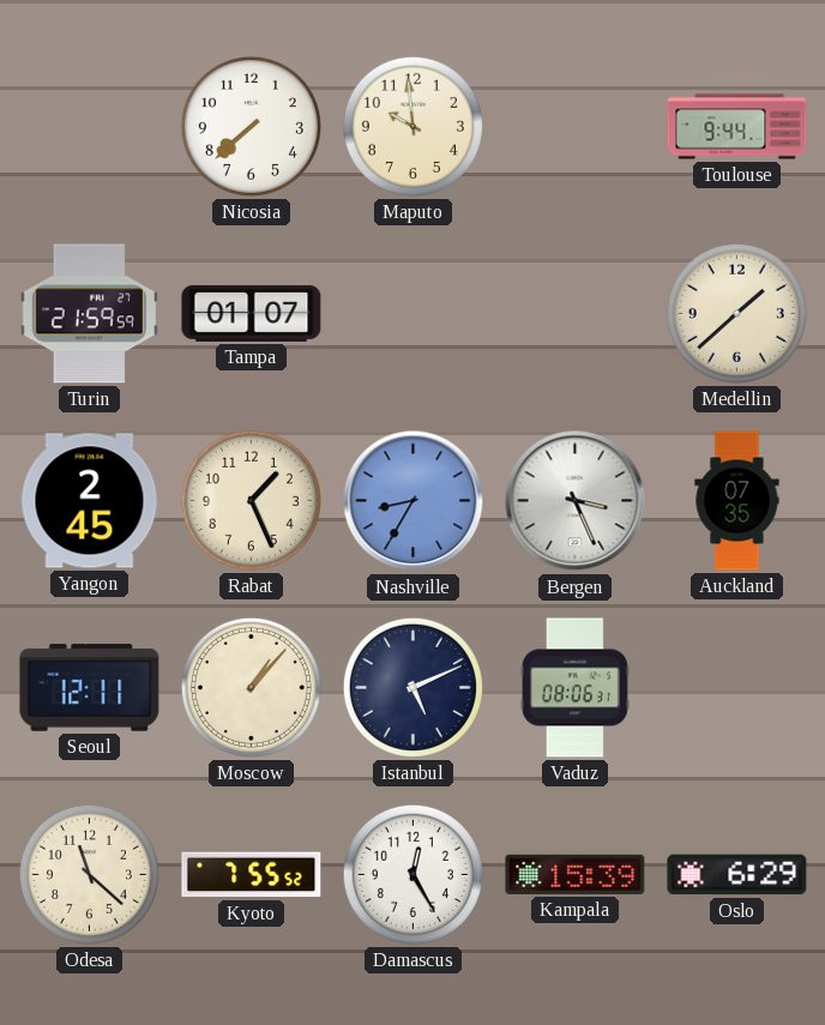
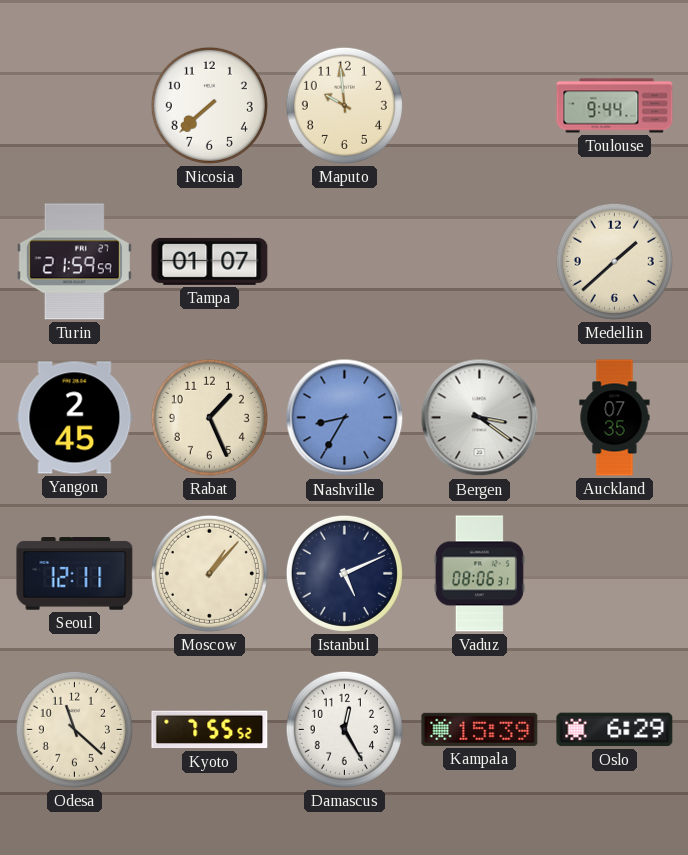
Bergen: 3:26 -> 3:21
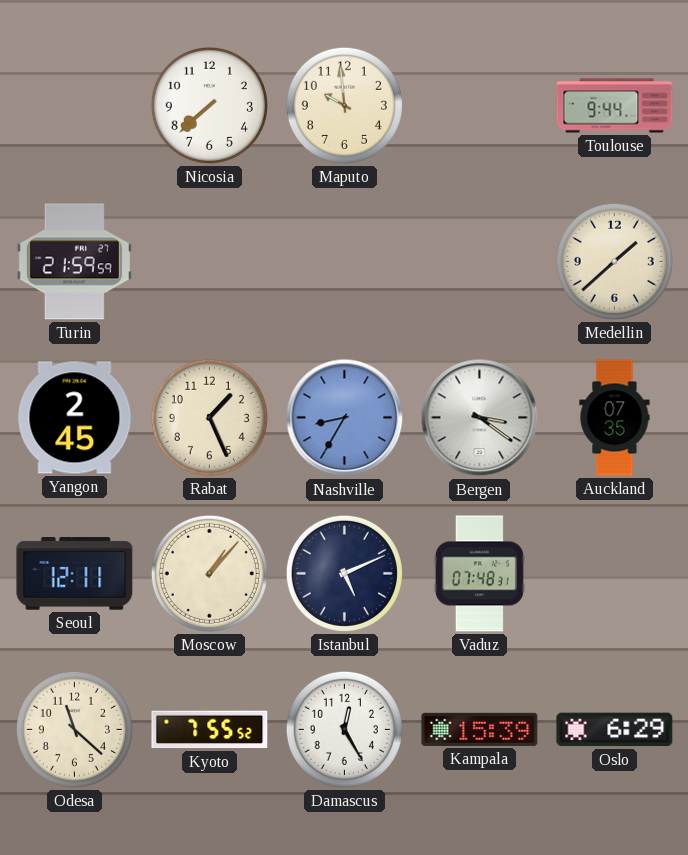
Tampa: 01:07 -> none
Vaduz: 08:06 -> 07:48
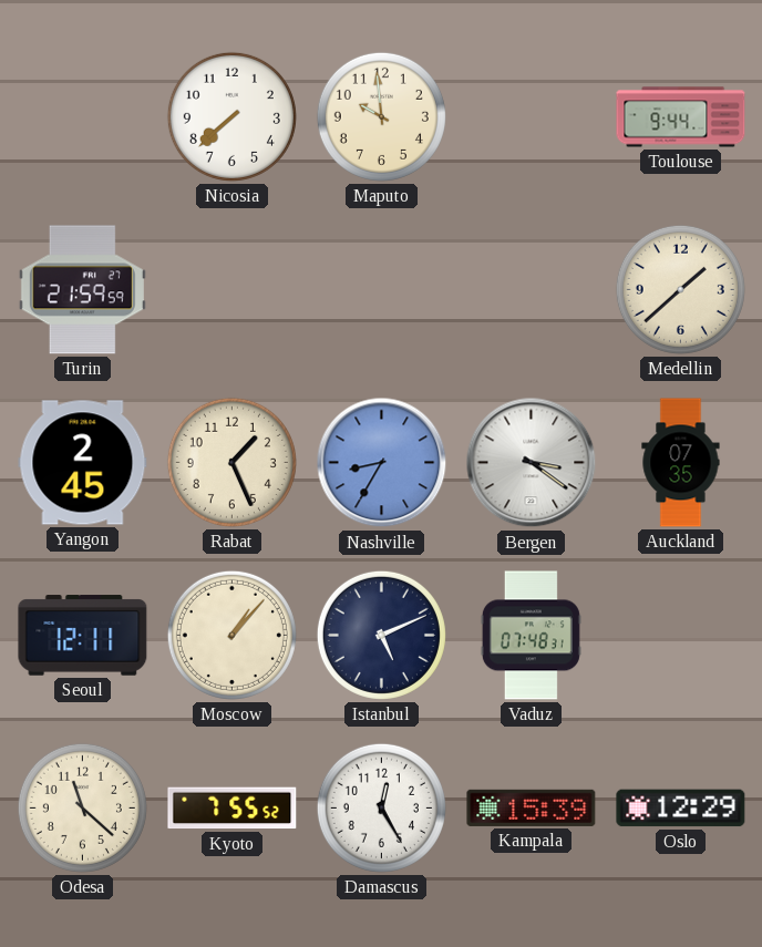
Oslo: 6:29 -> 12:29
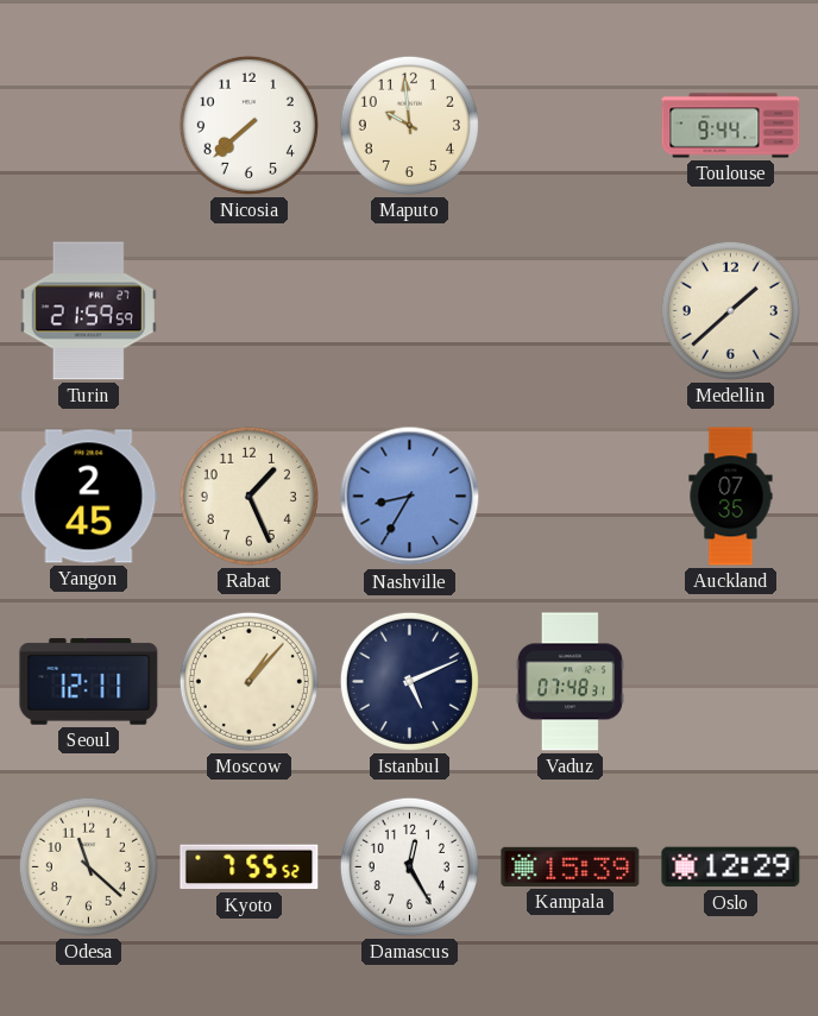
Bergen: 3:21 -> none
